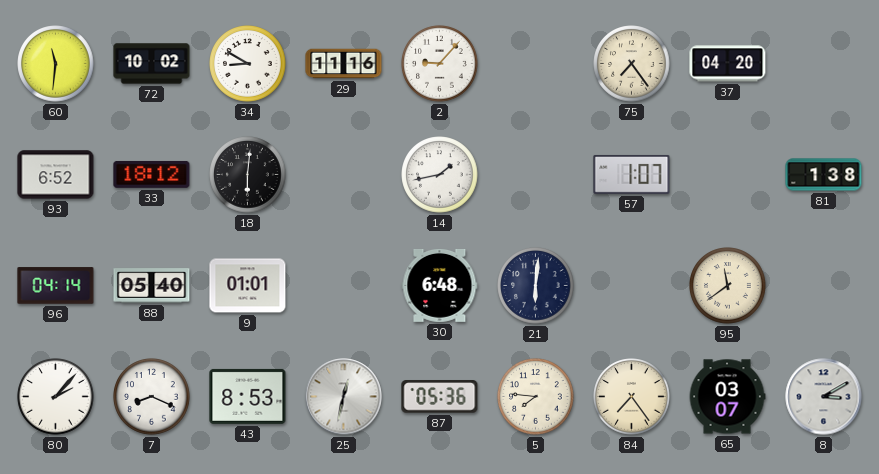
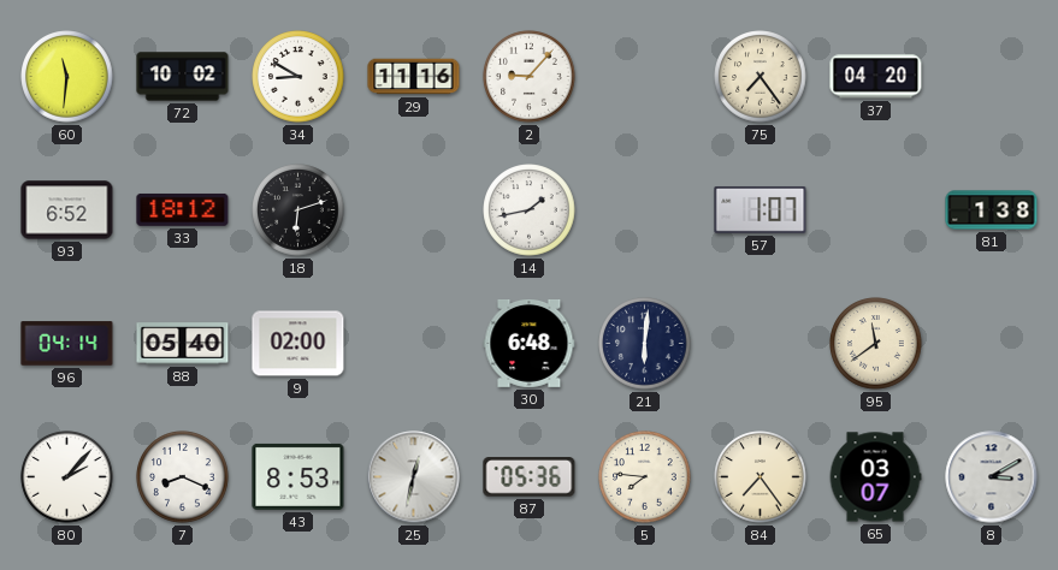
18: 6:01 -> 6:12
9: 01:01 -> 02:00
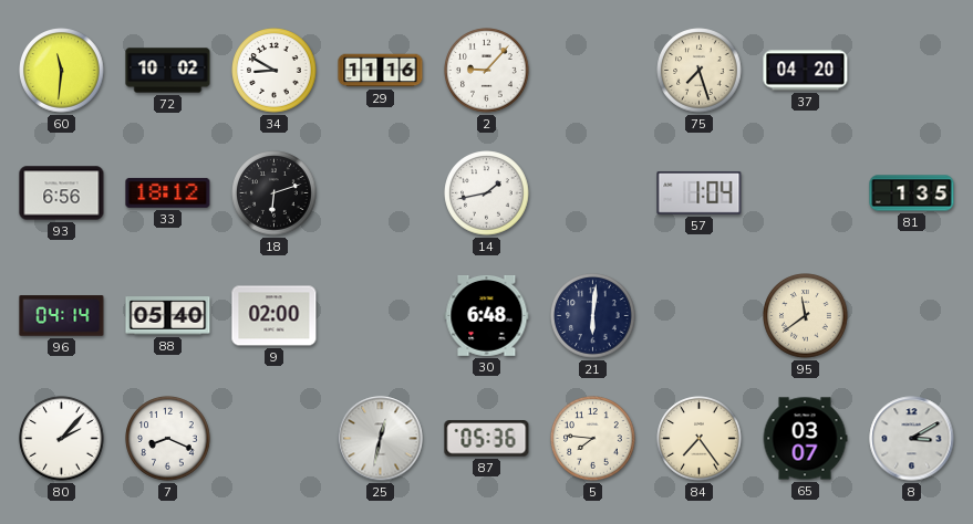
75: 7:24 -> 7:27
93: 6:52 -> 6:56
57: 1:07 -> 1:04
81: 1:38 -> 1:35
43: 8:53 -> none
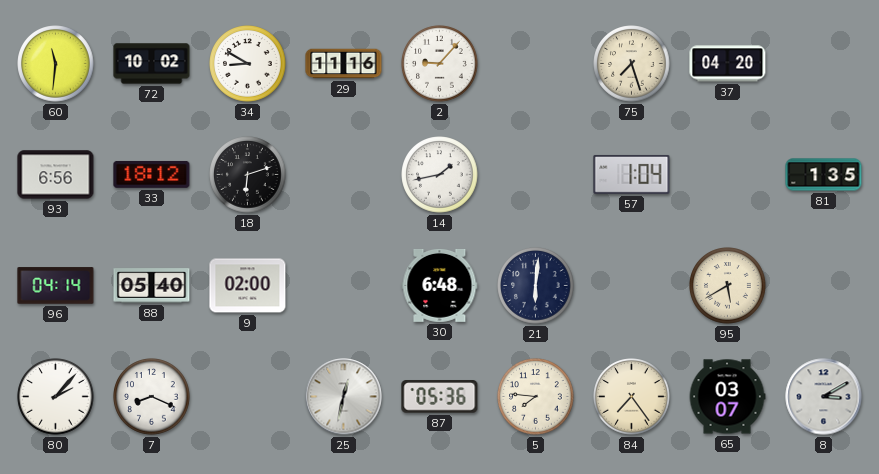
95: 11:39 -> 5:40
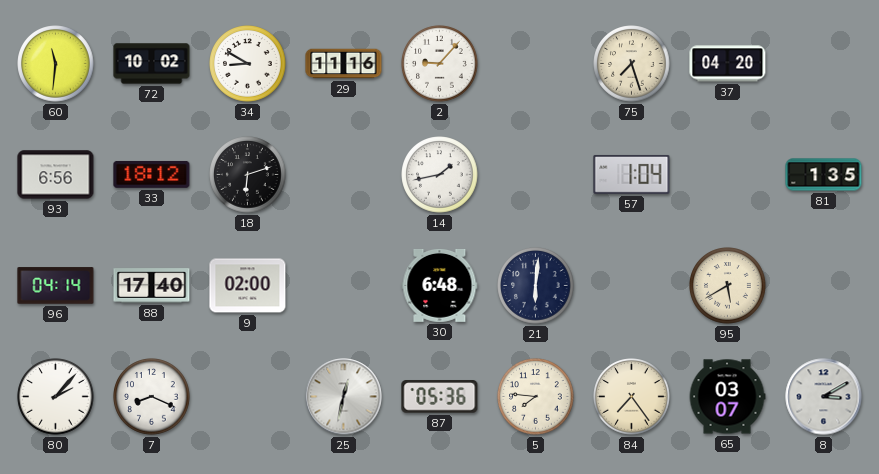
88: 05:40 -> 17:40
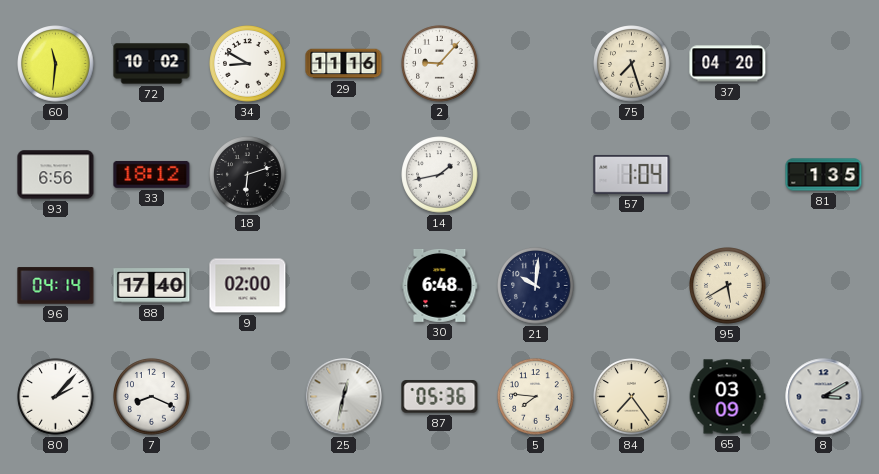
21: 6:01 -> 10:01
65: 03:07 -> 03:09
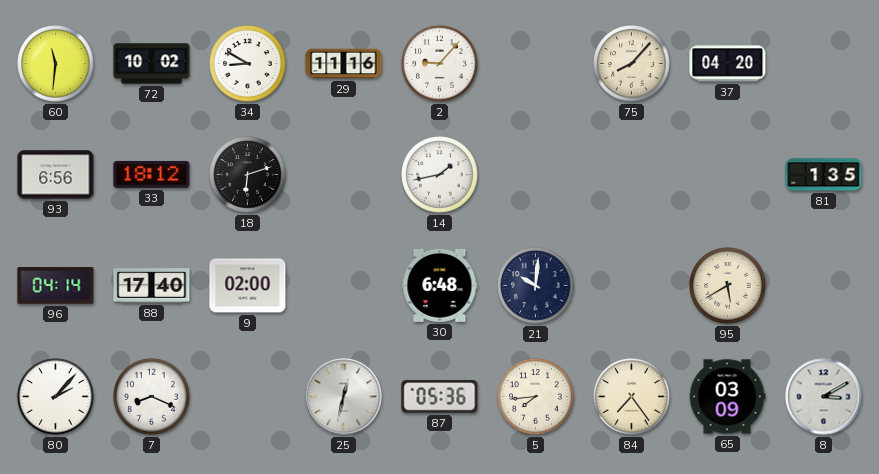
75: 7:27 -> 8:07
57: 1:04 -> none
5: 7:46 -> 7:44
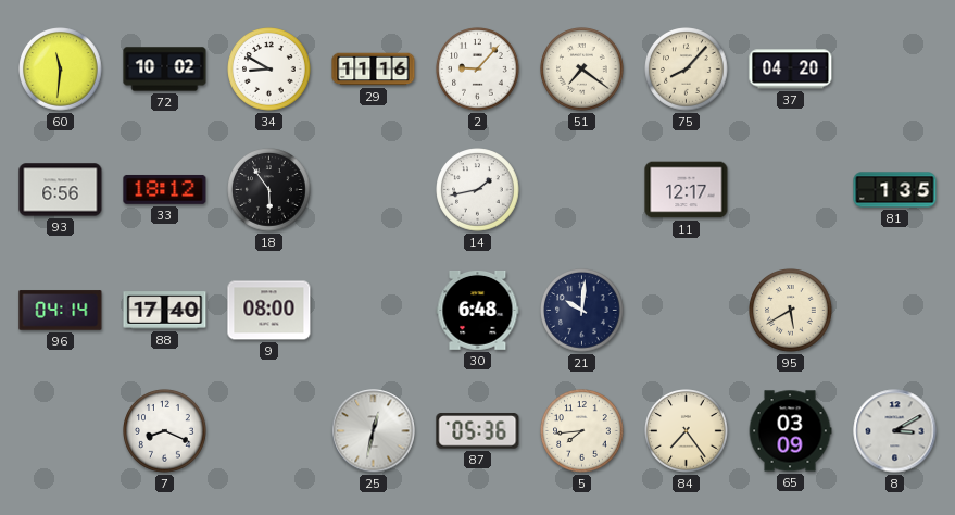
51: none -> 7:21
18: 6:12 -> 5:54
11: none -> 12:17
9: 02:00 -> 08:00
80: 2:07 -> none
